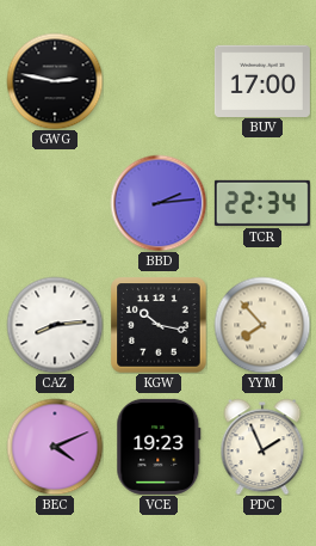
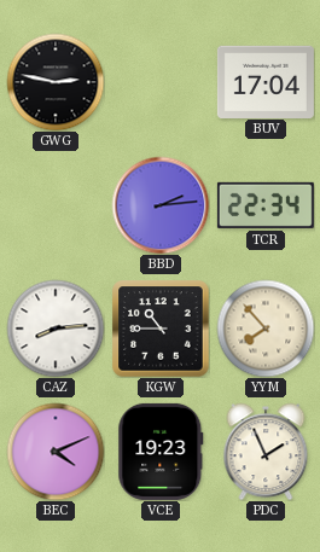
BUV: 17:00 -> 17:04
KGW: 10:17 -> 10:45
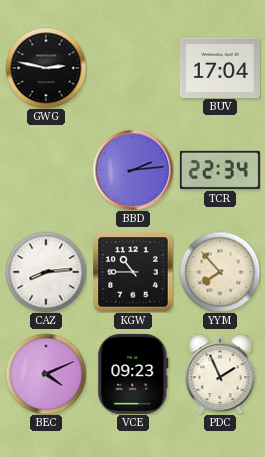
VCE: 19:23 -> 09:23
